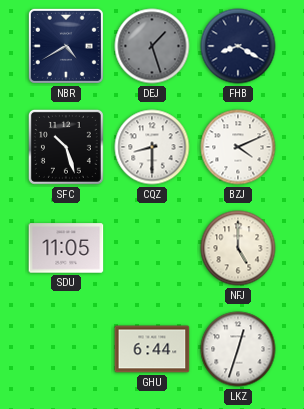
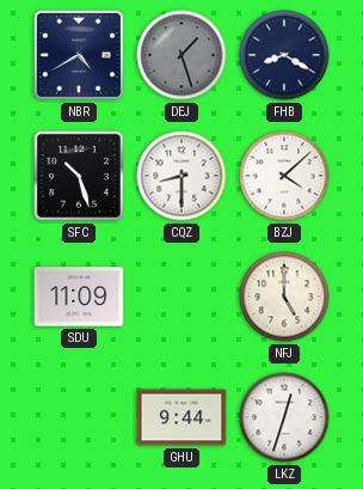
BZJ: 4:11 -> 4:08
SDU: 11:05 -> 11:09
GHU: 6:44 -> 9:44
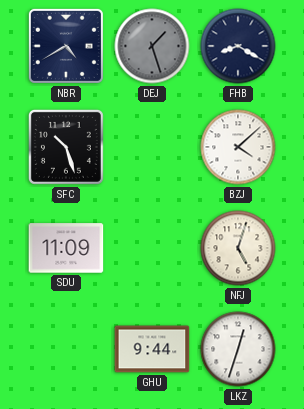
CQZ: 8:30 -> none
NFJ: 5:00 -> 5:03
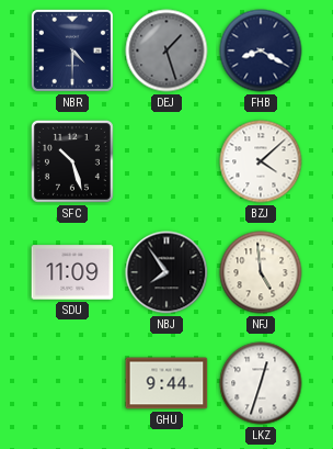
NBR: 4:40 -> 4:30
NBJ: none -> 7:54
NFJ: 5:03 -> 4:59
